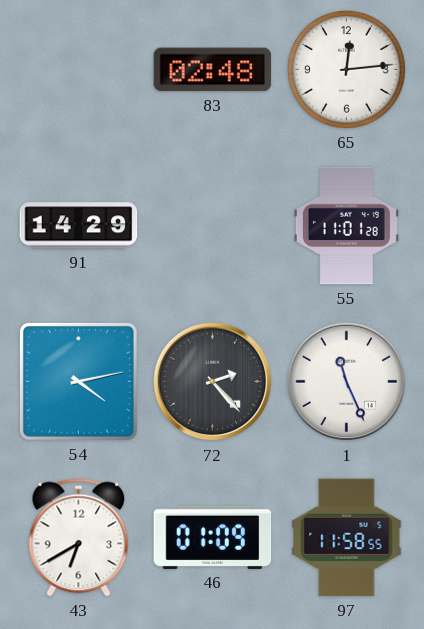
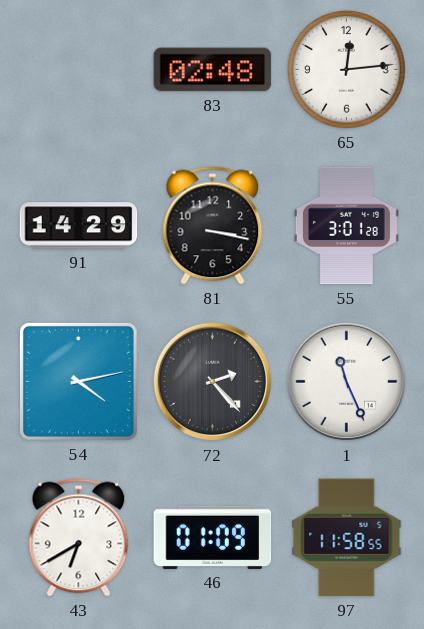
81: none -> 3:17
55: 11:01 -> 3:01
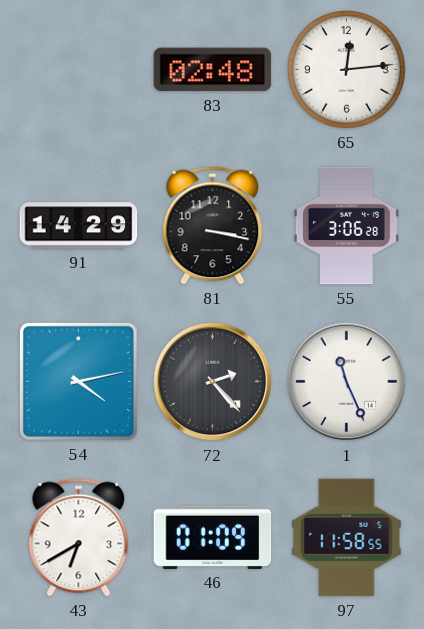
55: 3:01 -> 3:06
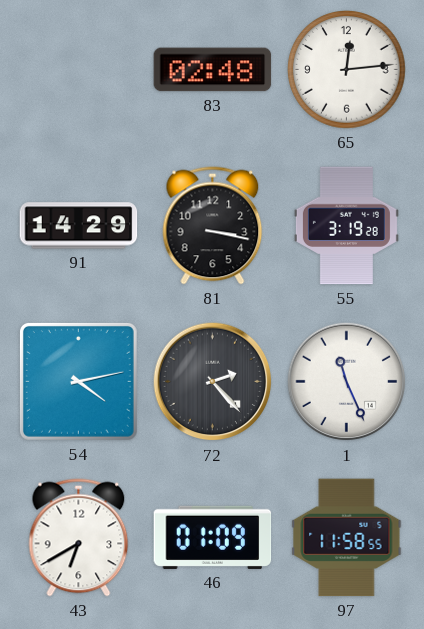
55: 3:06 -> 3:19
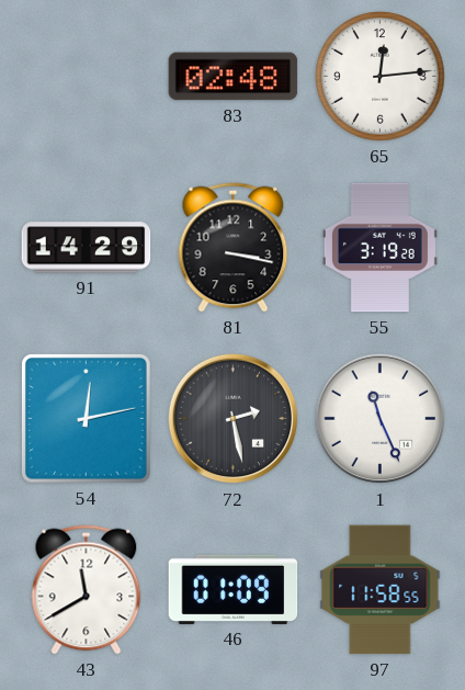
54: 4:13 -> 12:13
72: 2:23 -> 2:28
43: 6:40 -> 11:40
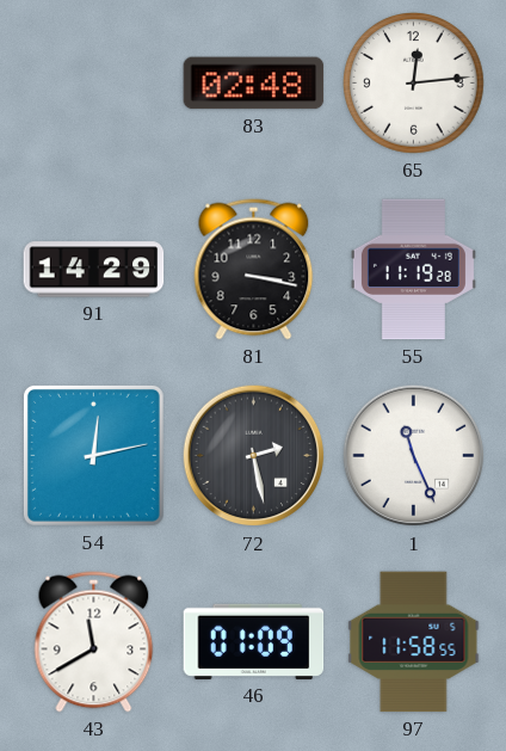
55: 3:19 -> 11:19
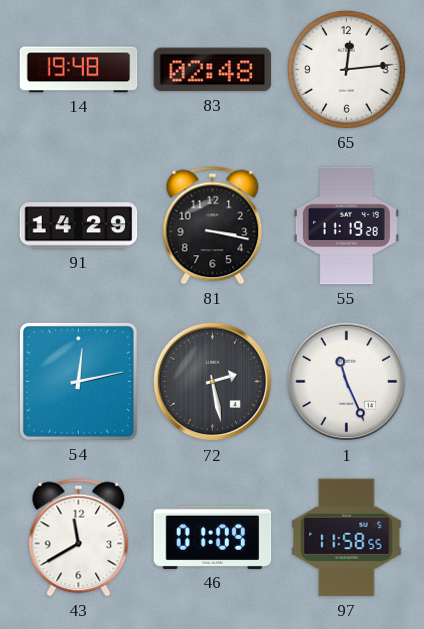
14: none -> 19:48
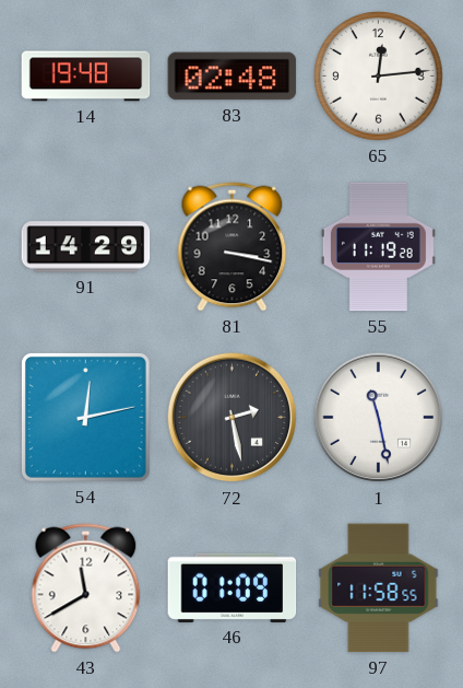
1: 11:26 -> 11:28
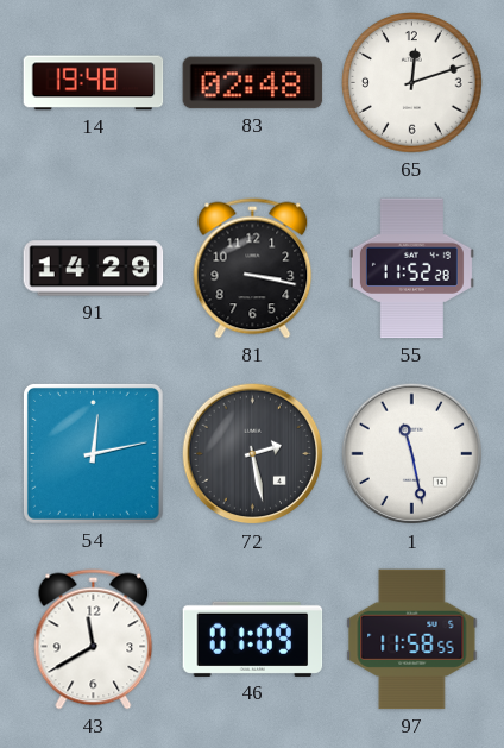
65: 12:14 -> 12:12
55: 11:19 -> 11:52
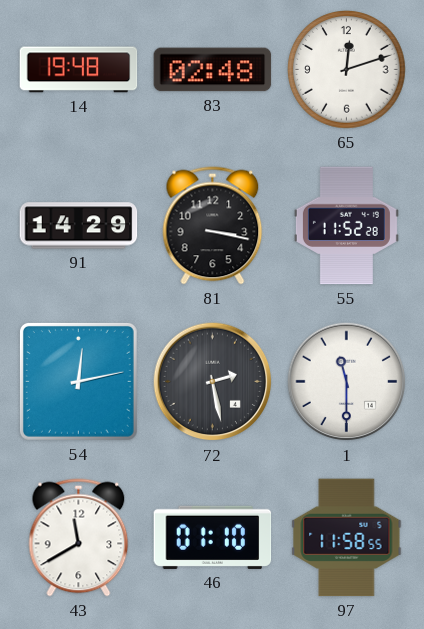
1: 11:28 -> 11:30
46: 01:09 -> 01:10
